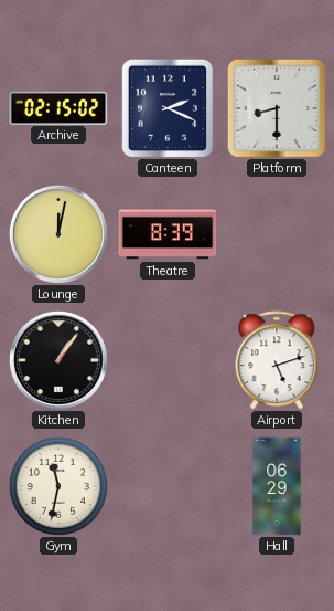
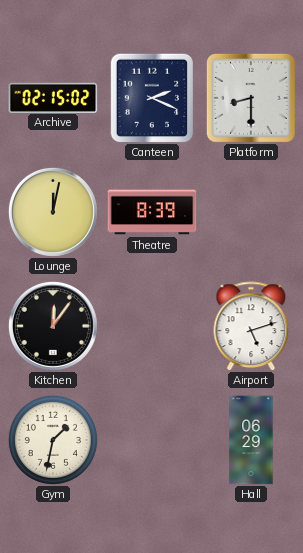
Kitchen: 1:06 -> 12:06
Gym: 11:32 -> 1:32
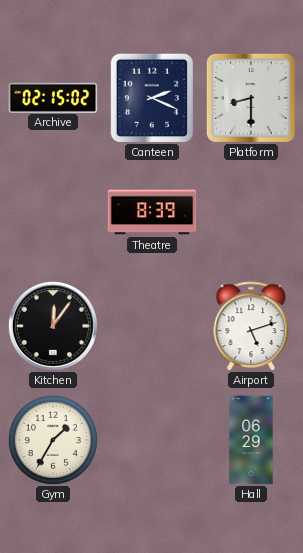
Lounge: 12:02 -> none
Gym: 1:32 -> 1:35
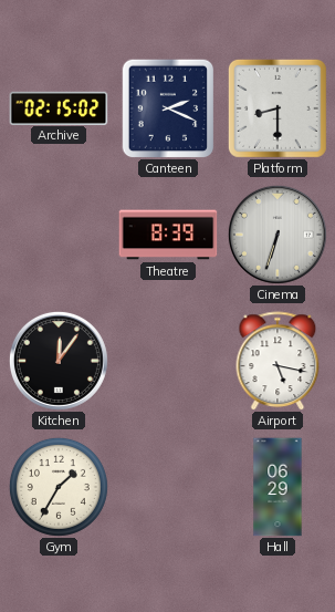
Cinema: none -> 6:33
Airport: 5:12 -> 5:17
